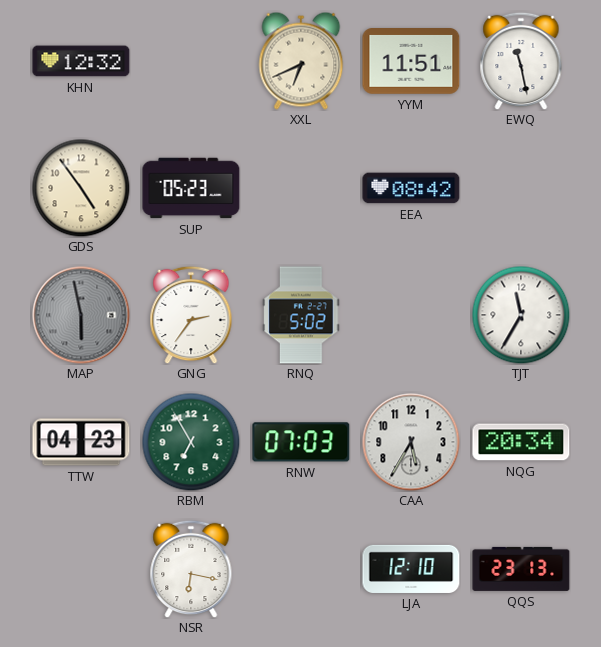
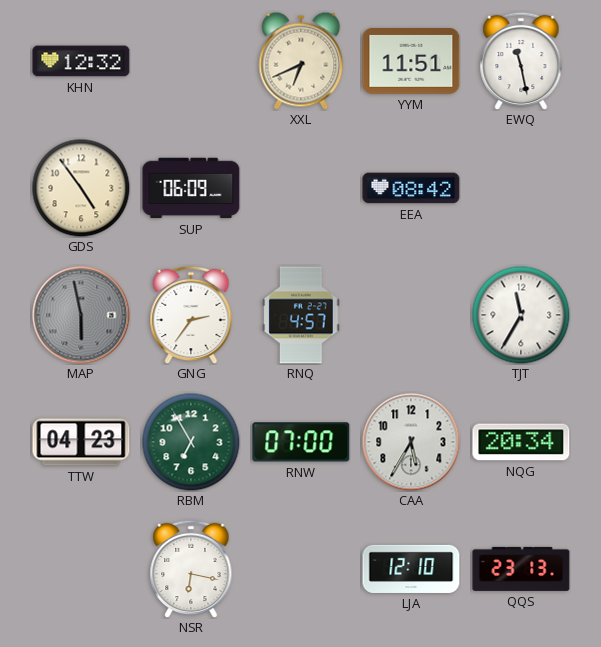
SUP: 05:23 -> 06:09
RNQ: 5:02 -> 4:57
RNW: 07:03 -> 07:00
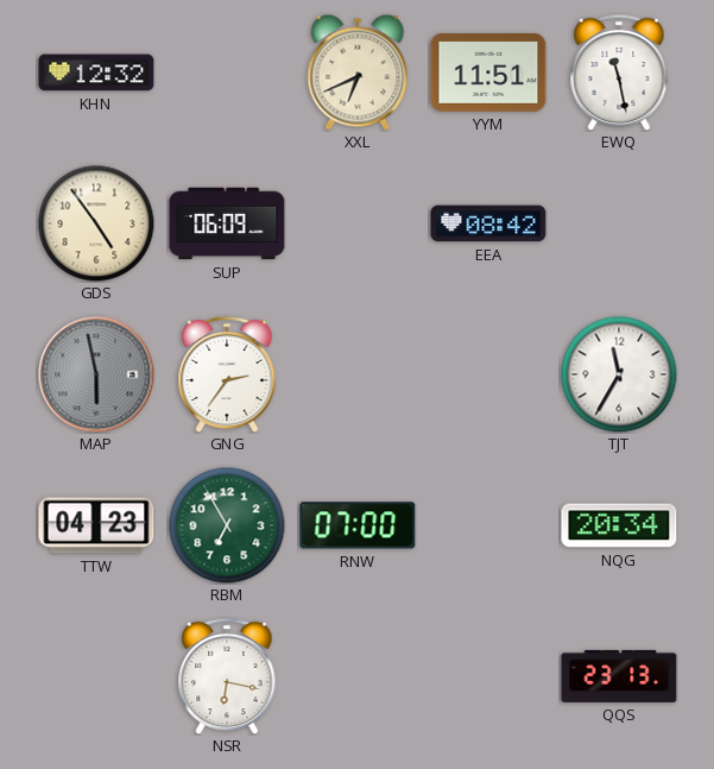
RNQ: 4:57 -> none
CAA: 5:35 -> none
LJA: 12:10 -> none
